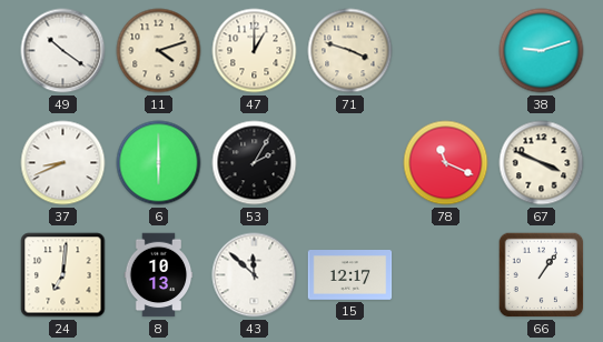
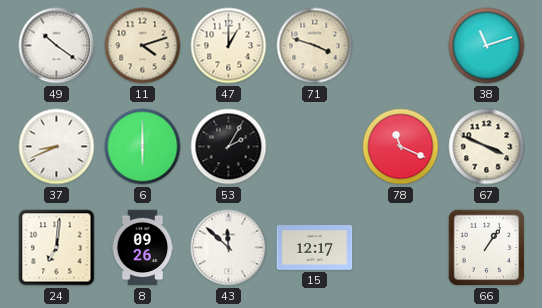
38: 9:12 -> 11:12
8: 10:13 -> 09:26
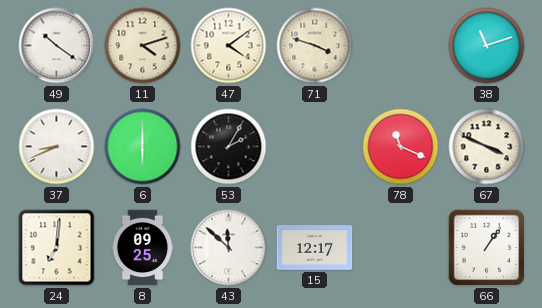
47: 1:00 -> 4:09
8: 09:26 -> 09:25
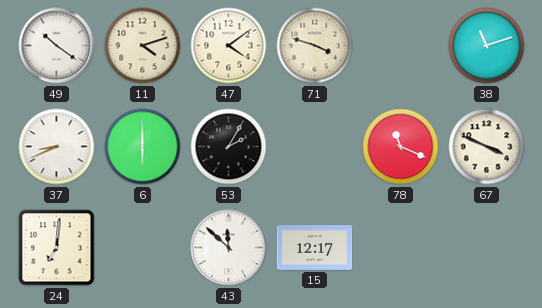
8: 09:25 -> none
66: 1:06 -> none
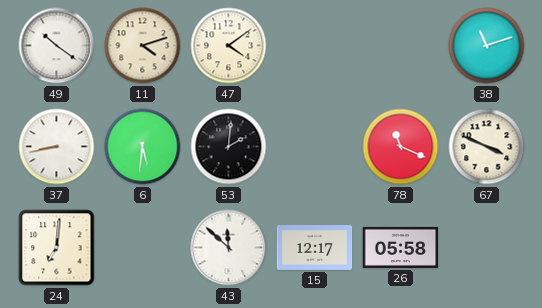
71: 3:48 -> none
37: 8:41 -> 8:43
6: 6:00 -> 5:31
53: 2:05 -> 2:01
26: none -> 05:58
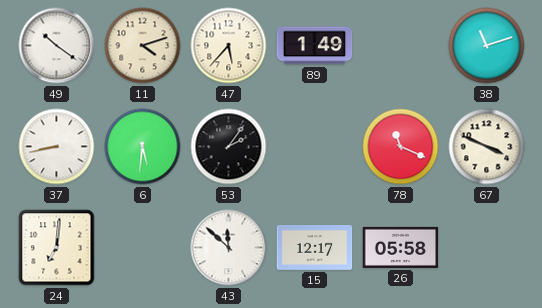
47: 4:09 -> 5:37
89: none -> 1:49
53: 2:01 -> 2:06
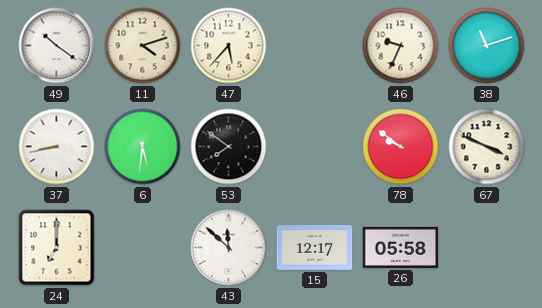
89: 1:49 -> none
46: none -> 9:34
53: 2:06 -> 7:51
78: 11:19 -> 9:51
24: 7:01 -> 7:00
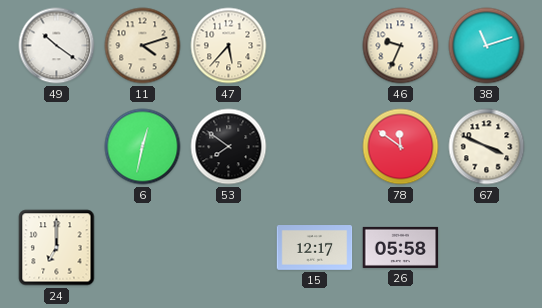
37: 8:43 -> none
6: 5:31 -> 12:32
78: 9:51 -> 11:51
43: 11:52 -> none
